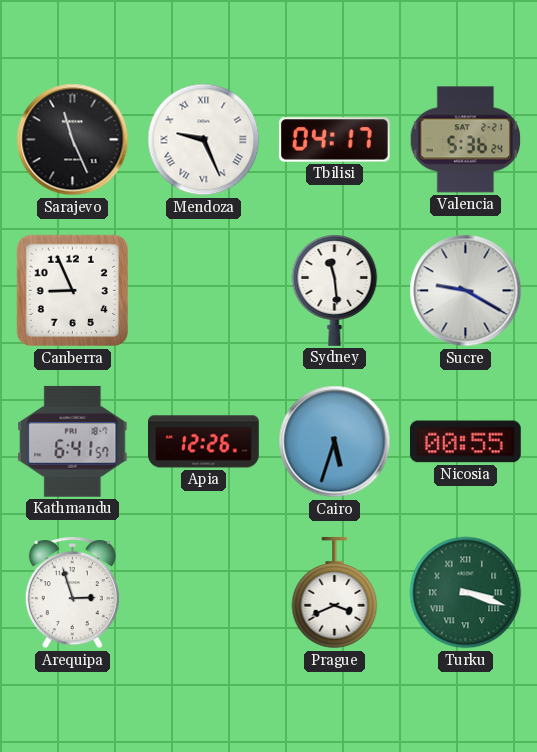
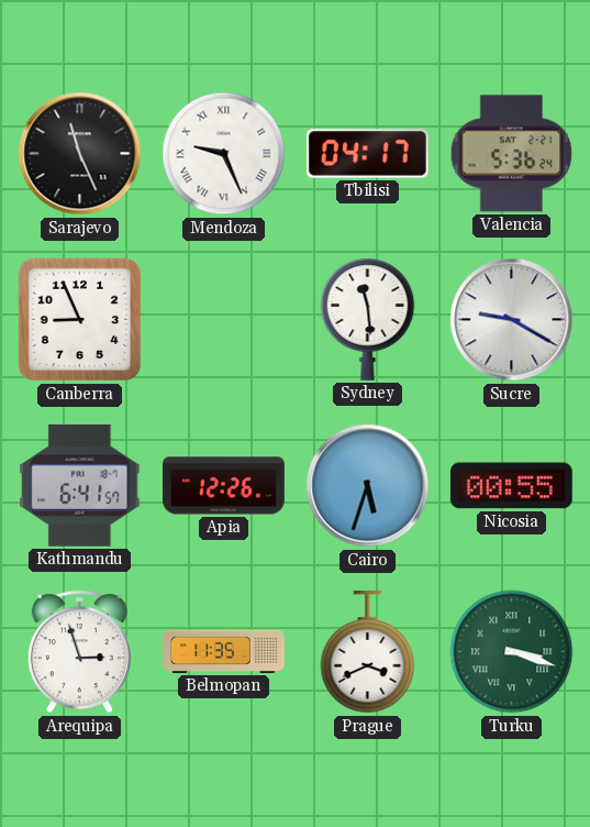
Belmopan: none -> 11:35
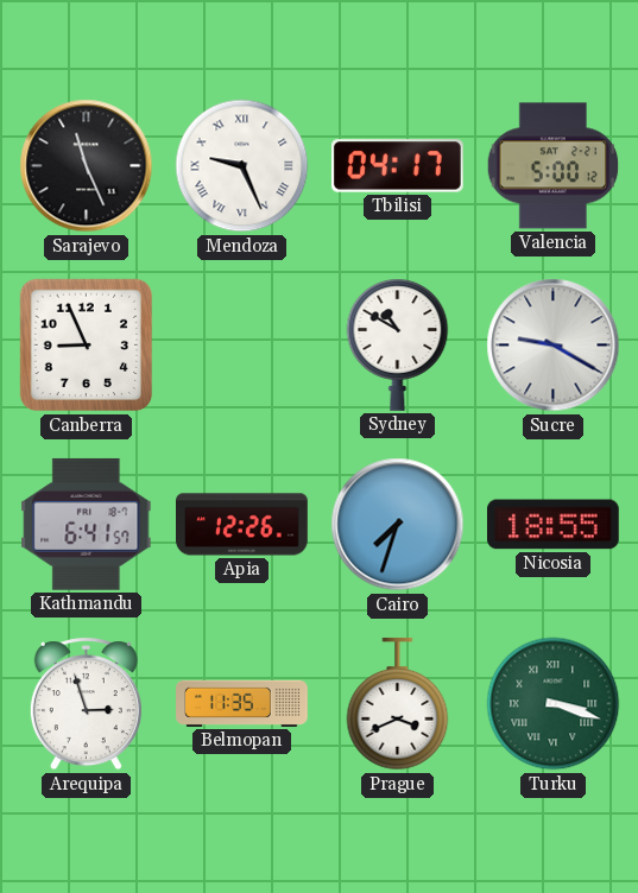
Valencia: 5:36 -> 5:00
Sydney: 11:29 -> 10:50
Cairo: 5:33 -> 7:33
Nicosia: 00:55 -> 18:55
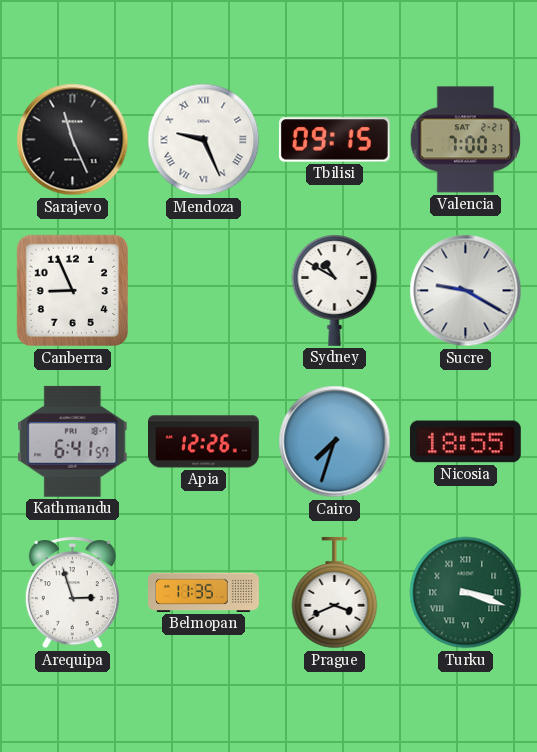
Tbilisi: 04:17 -> 09:15
Valencia: 5:00 -> 7:00
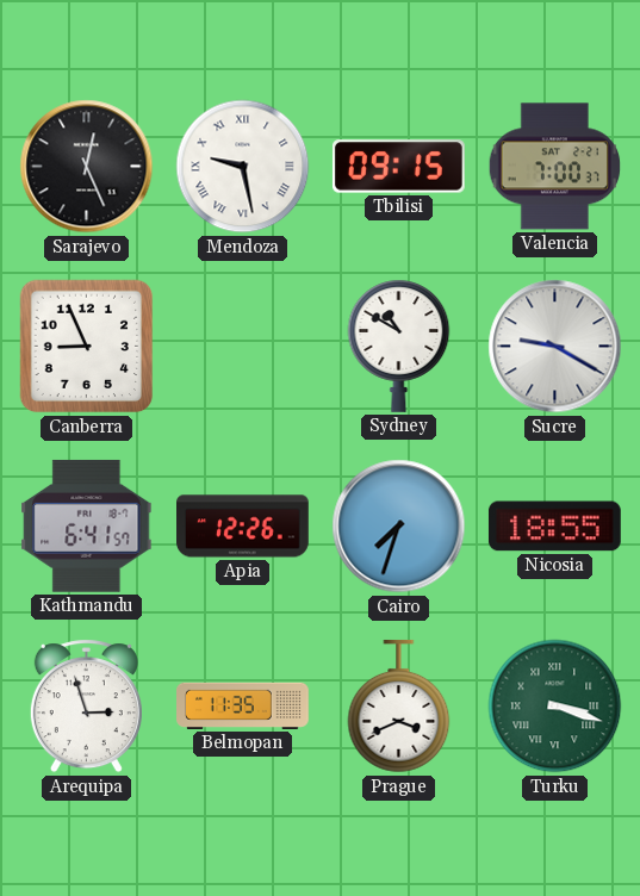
Sarajevo: 11:26 -> 12:26
Mendoza: 9:26 -> 9:28
